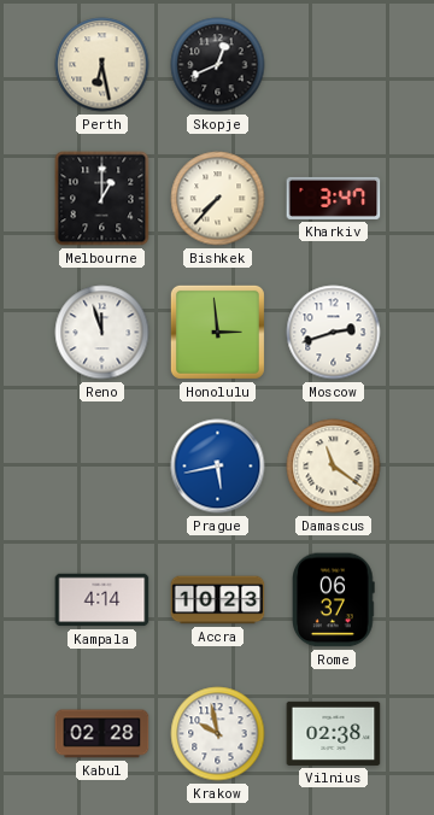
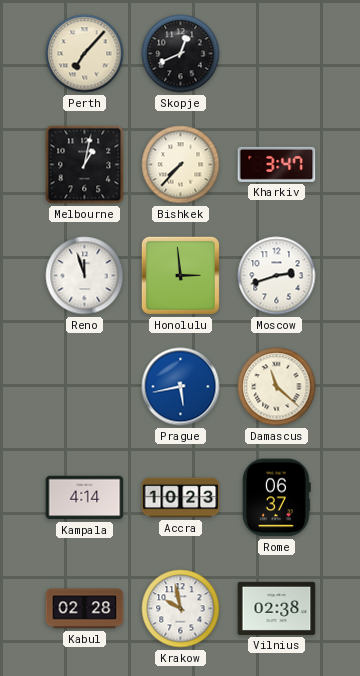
Perth: 6:28 -> 7:07
Melbourne: 1:00 -> 1:02
Damascus: 11:21 -> 11:22
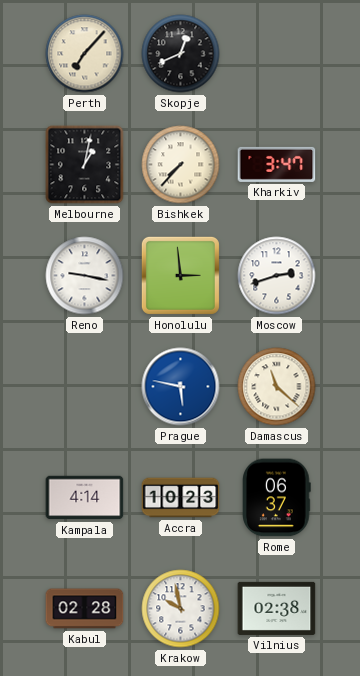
Reno: 11:57 -> 9:17
Prague: 5:43 -> 5:47
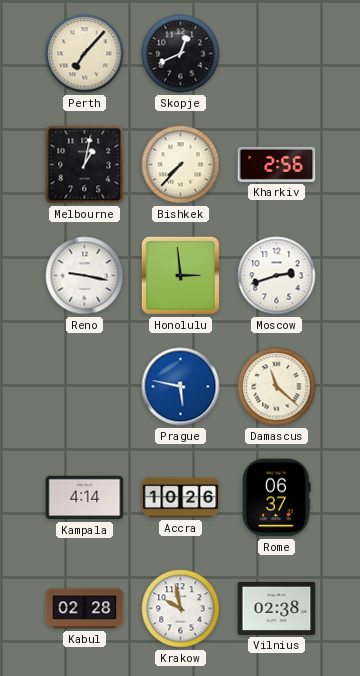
Kharkiv: 3:47 -> 2:56
Accra: 10:23 -> 10:26
